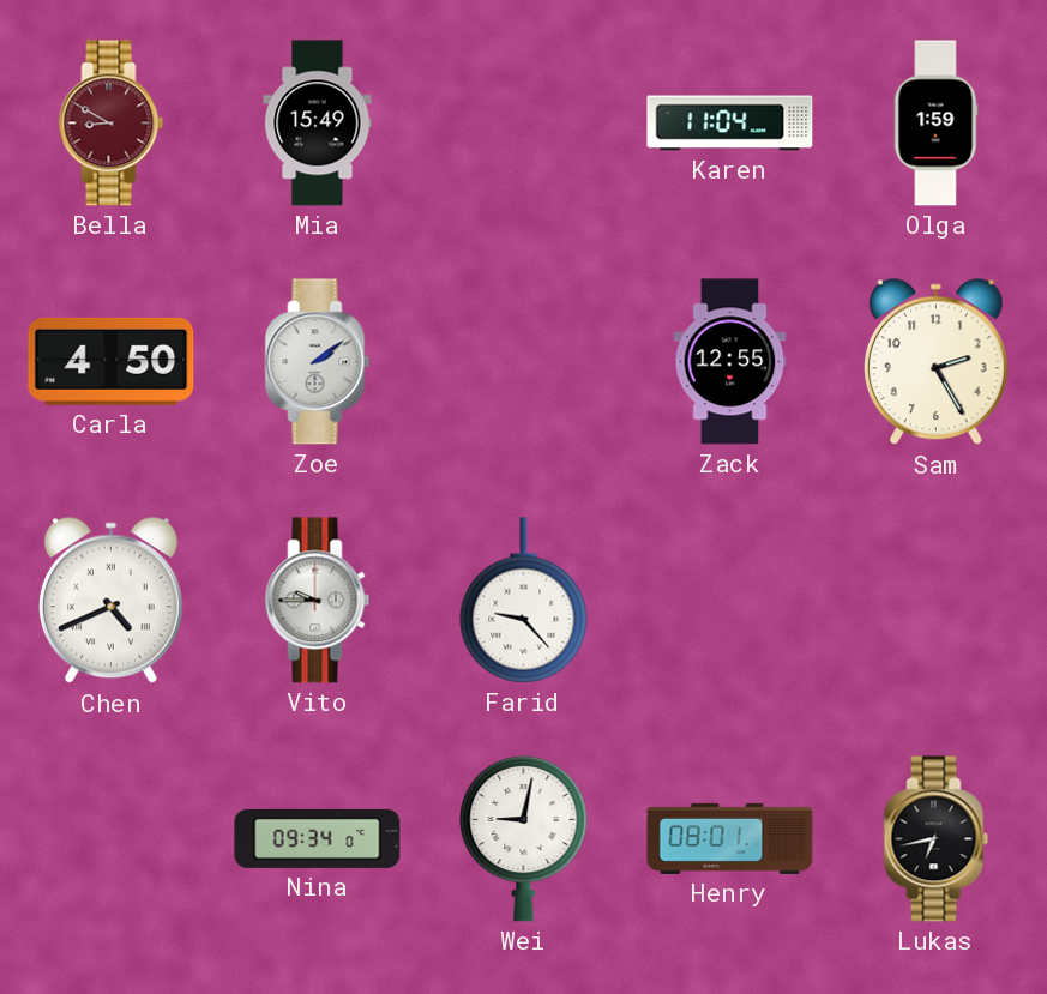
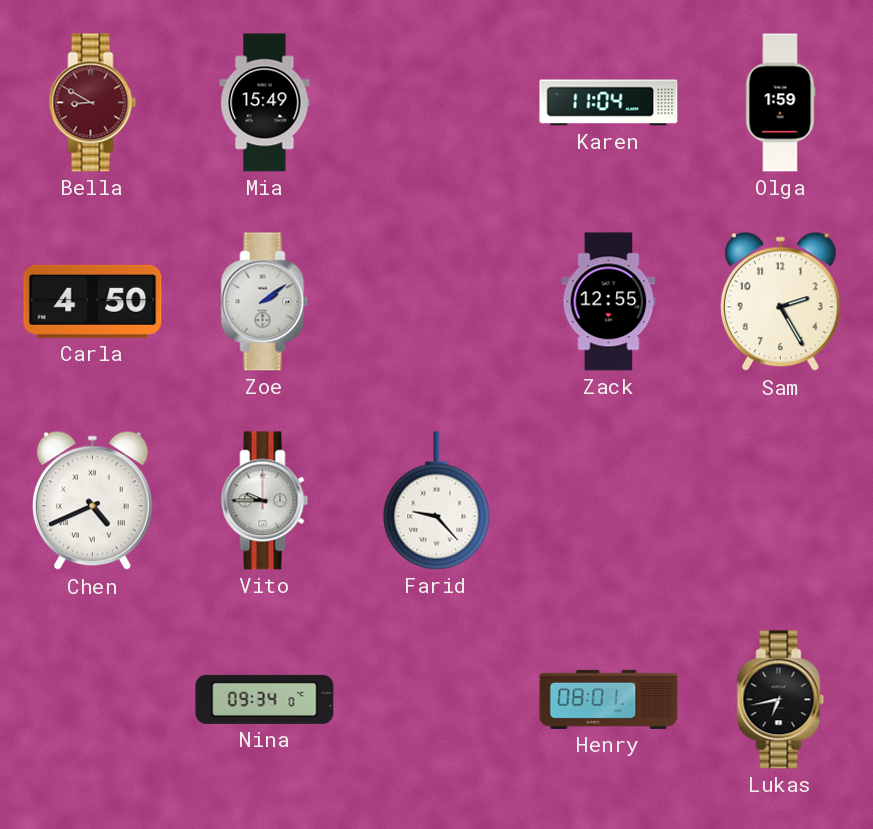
Wei: 9:02 -> none
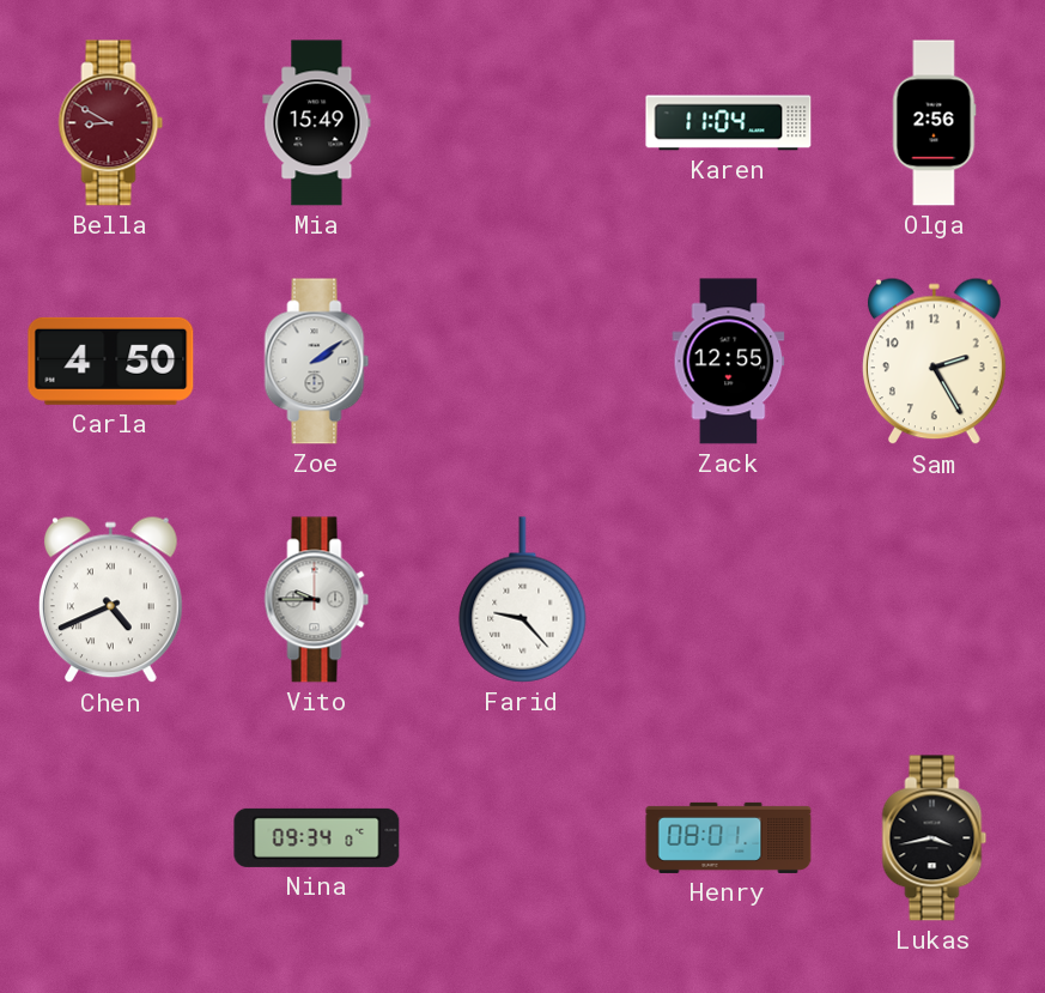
Olga: 1:59 -> 2:56
Lukas: 6:43 -> 3:43
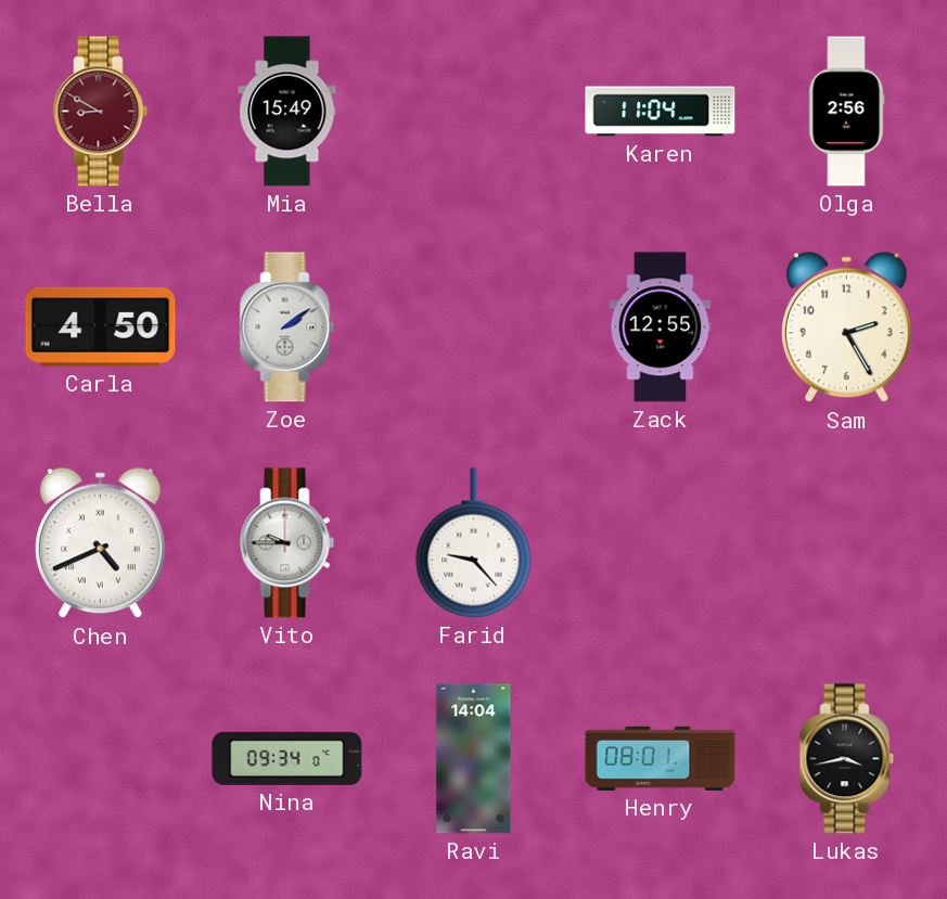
Ravi: none -> 14:04
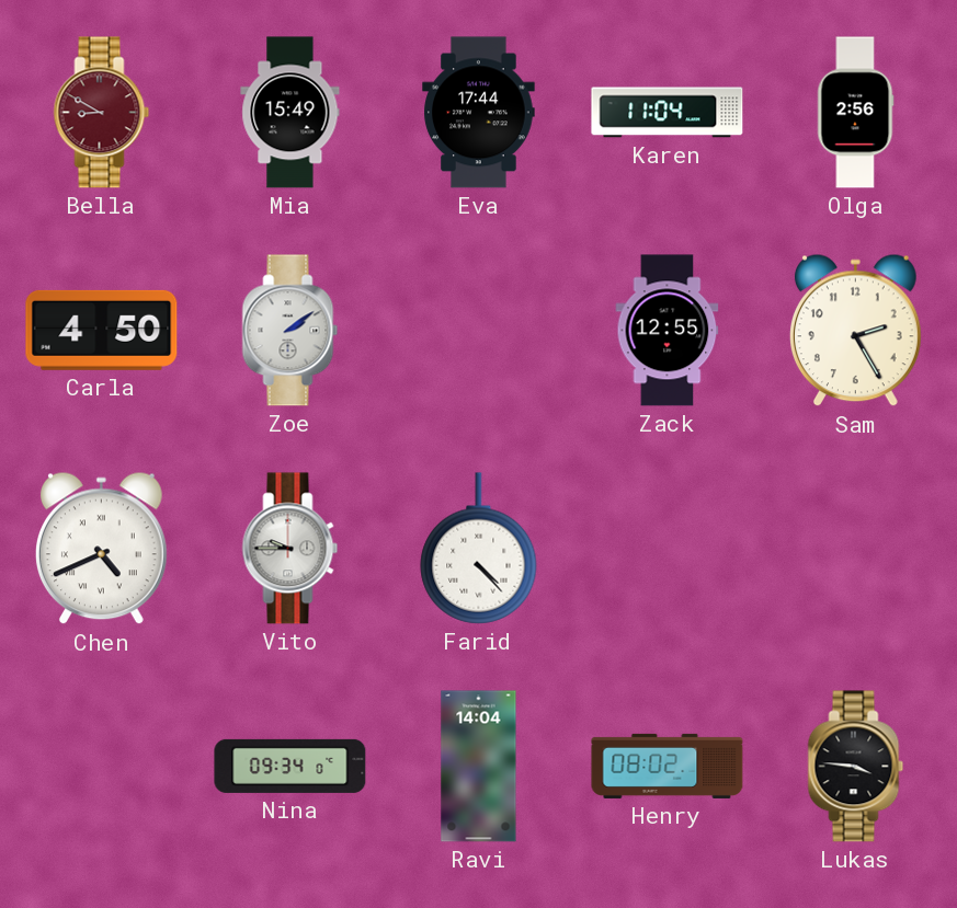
Eva: none -> 17:44
Farid: 9:23 -> 4:23
Henry: 08:01 -> 08:02
Lukas: 3:43 -> 3:46
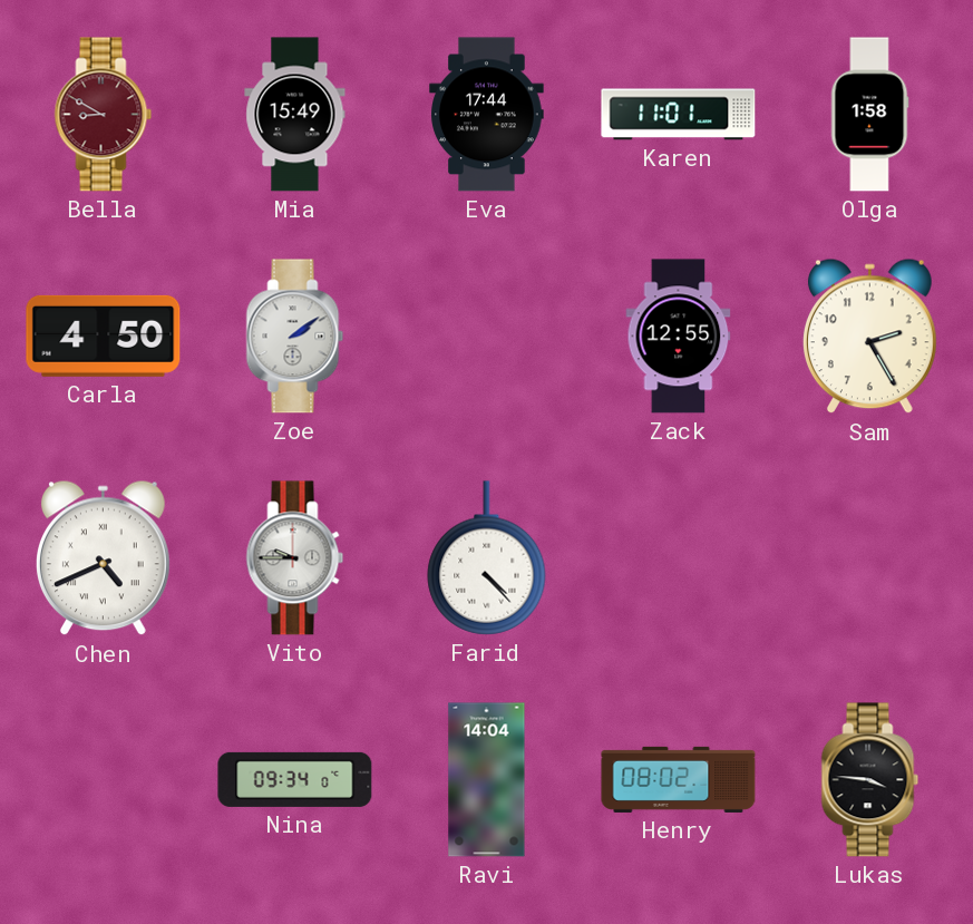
Karen: 11:04 -> 11:01
Olga: 2:56 -> 1:58
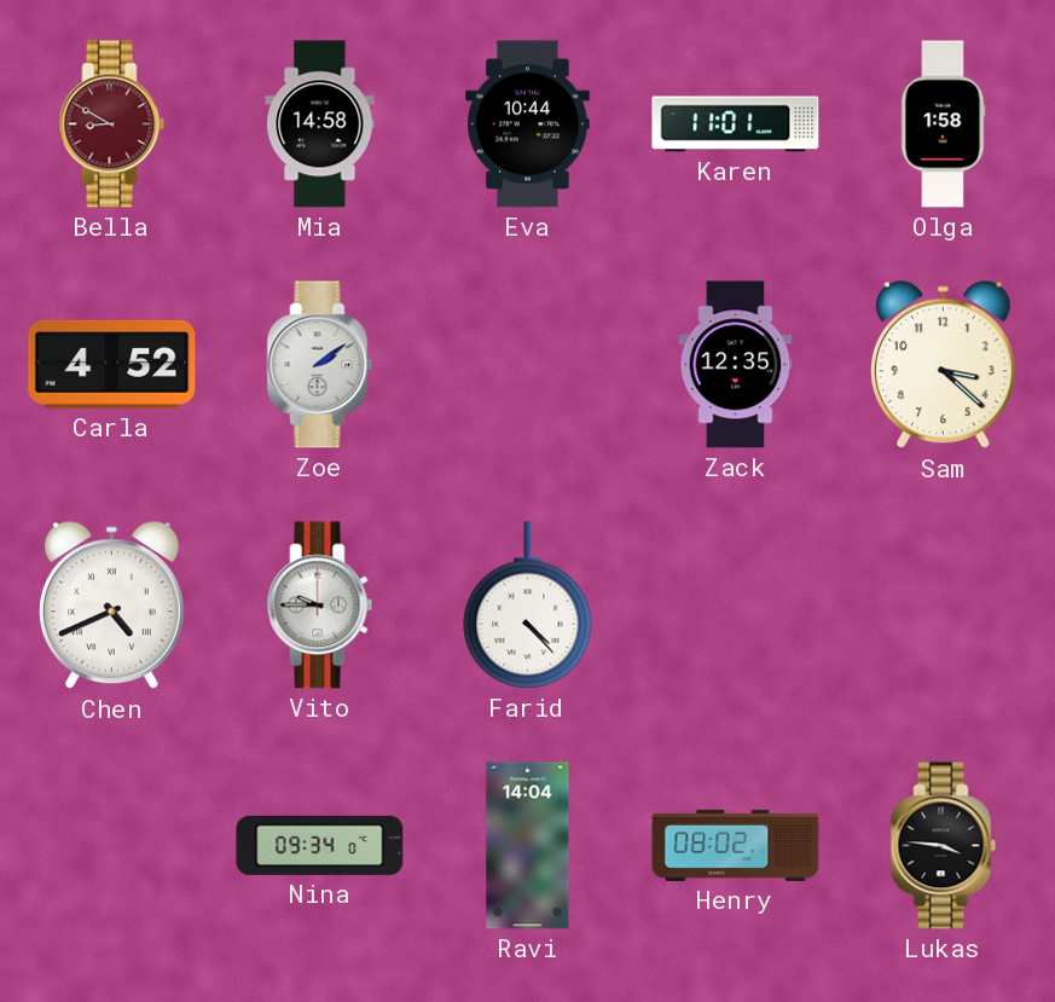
Mia: 15:49 -> 14:58
Eva: 17:44 -> 10:44
Carla: 4:50 -> 4:52
Zack: 12:55 -> 12:35
Sam: 2:25 -> 3:22
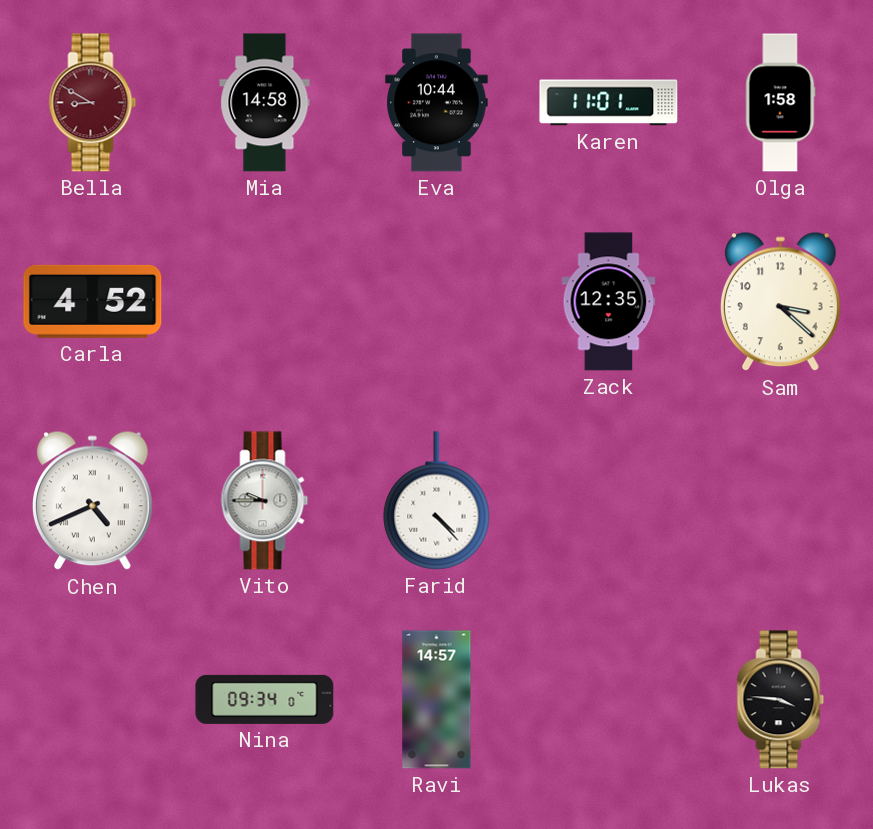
Zoe: 2:09 -> none
Ravi: 14:04 -> 14:57
Henry: 08:02 -> none
